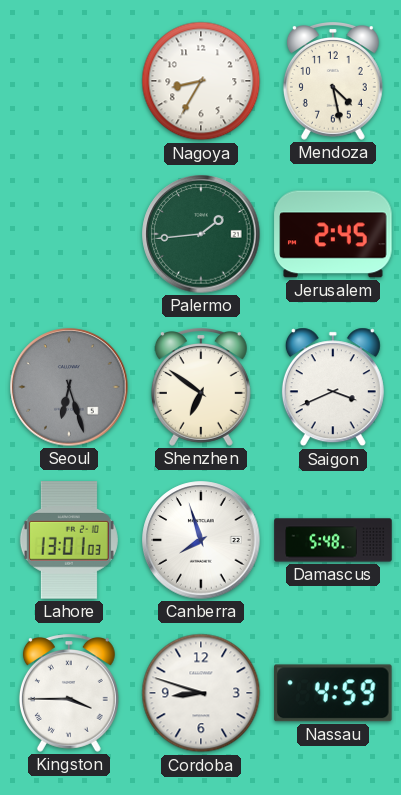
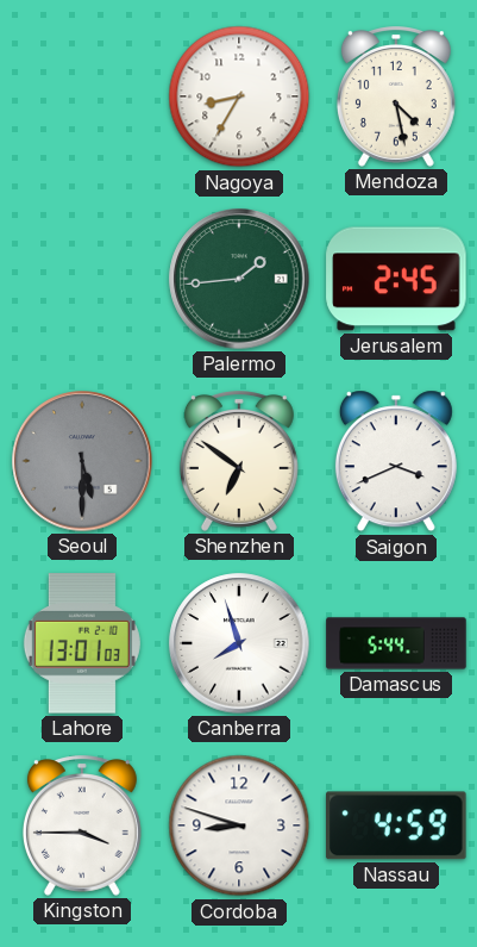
Seoul: 6:27 -> 5:30
Damascus: 5:48 -> 5:44
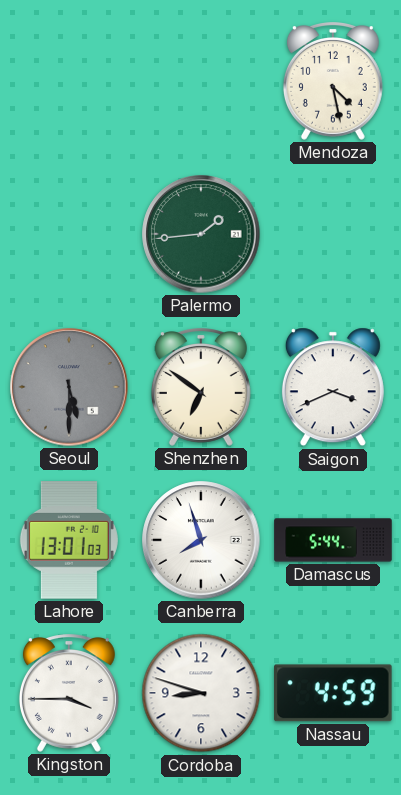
Nagoya: 8:35 -> none
Jerusalem: 2:45 -> none
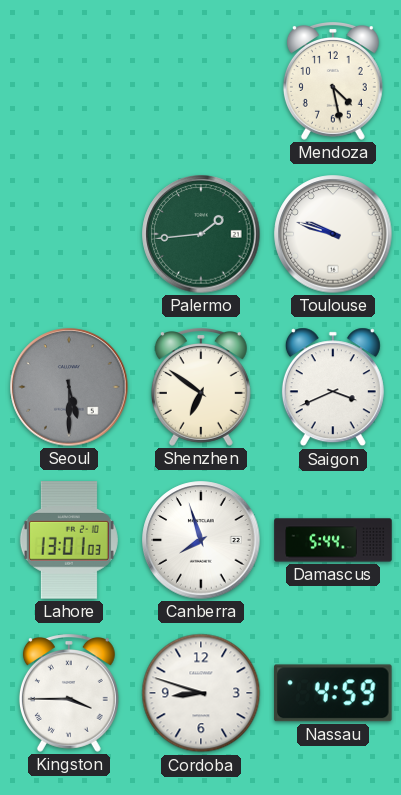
Toulouse: none -> 9:48
